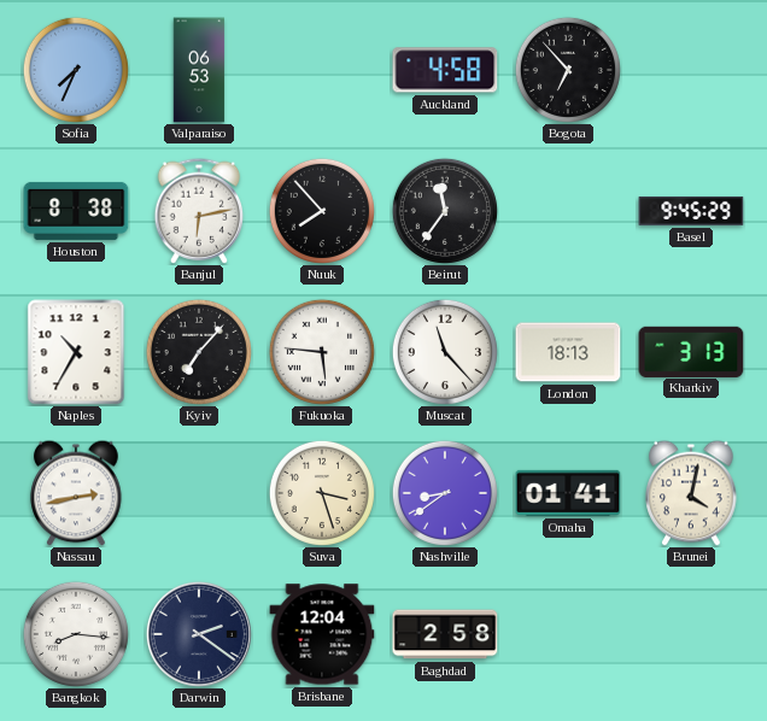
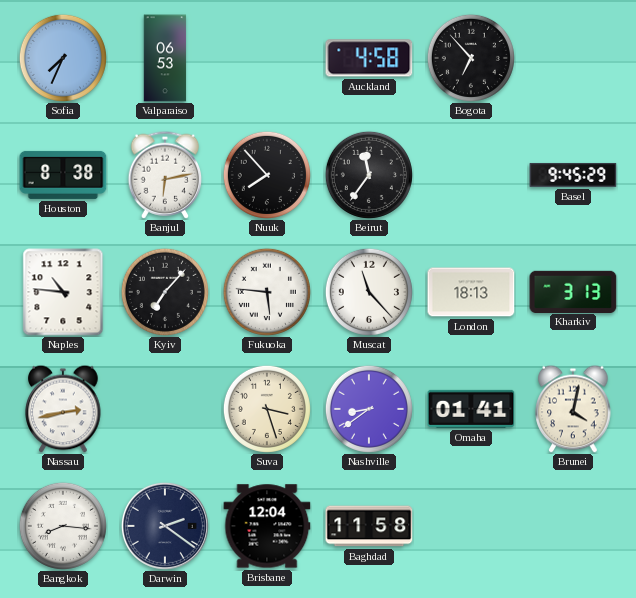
Naples: 10:35 -> 10:46
Baghdad: 2:58 -> 11:58
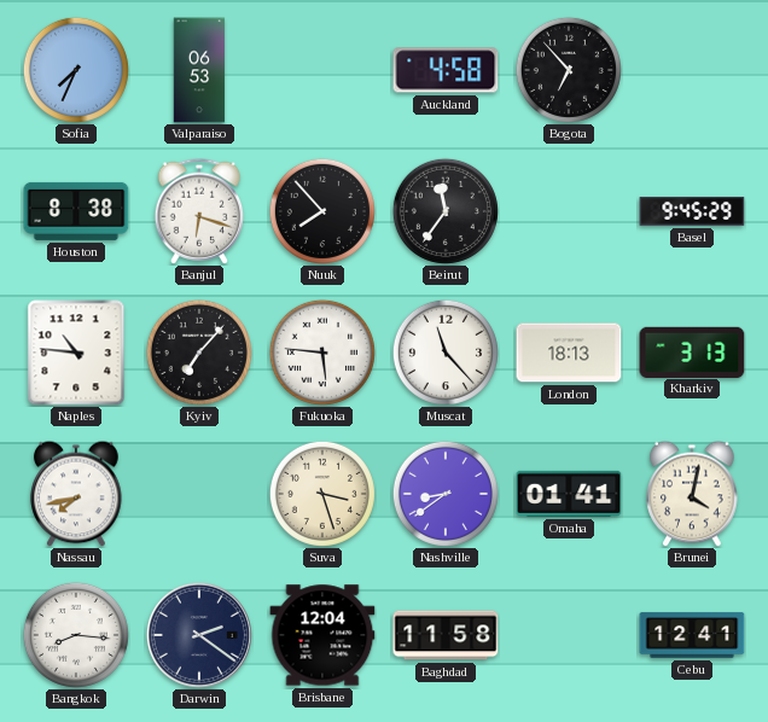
Banjul: 6:13 -> 6:18
Nassau: 2:43 -> 7:43
Cebu: none -> 12:41
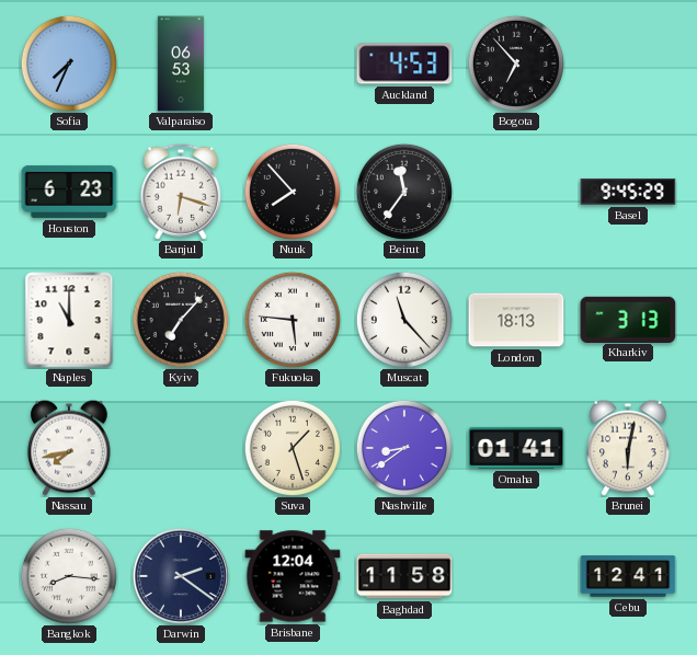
Auckland: 4:58 -> 4:53
Houston: 8:38 -> 6:23
Naples: 10:46 -> 11:00
Suva: 3:27 -> 1:27
Brunei: 4:02 -> 6:02
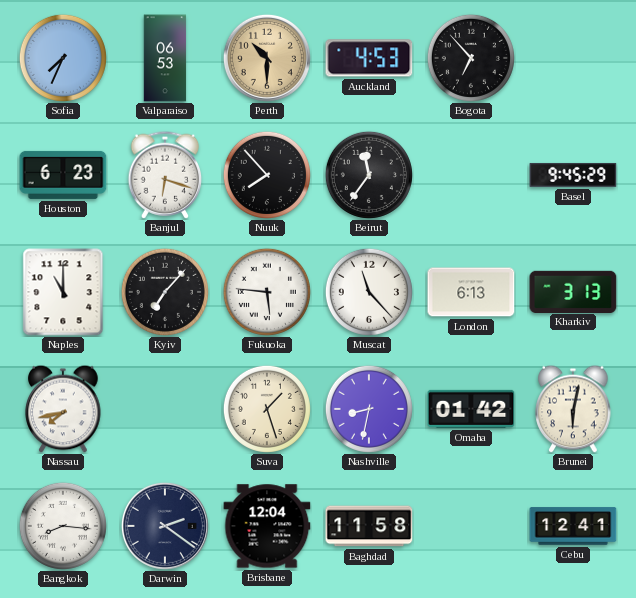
Perth: none -> 10:30
London: 18:13 -> 6:13
Nashville: 8:39 -> 8:32
Omaha: 01:41 -> 01:42
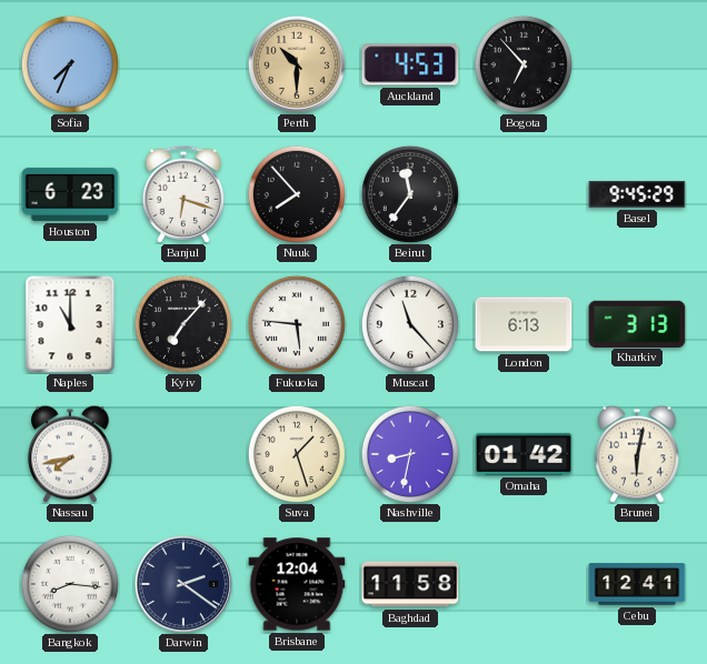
Valparaiso: 06:53 -> none
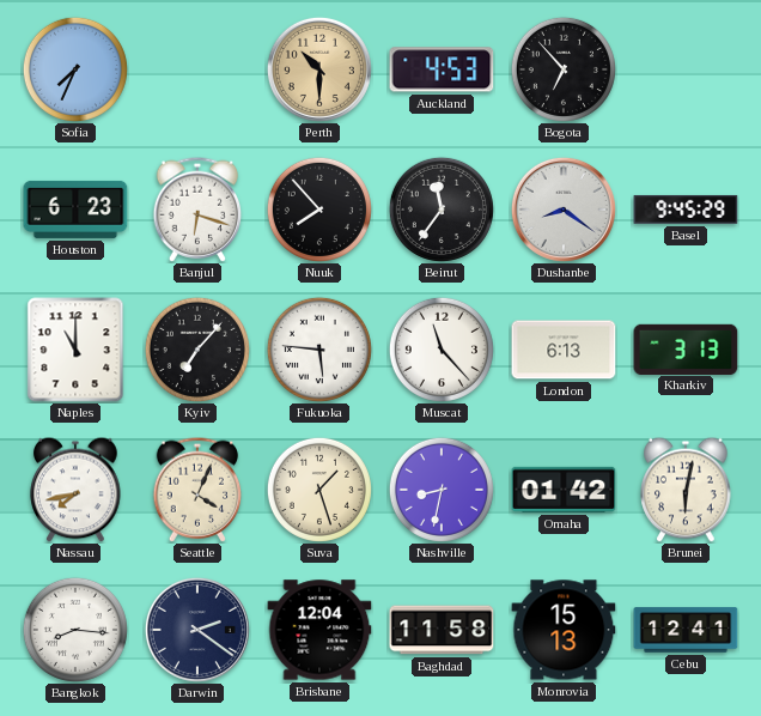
Dushanbe: none -> 8:21
Seattle: none -> 4:04
Monrovia: none -> 15:13
